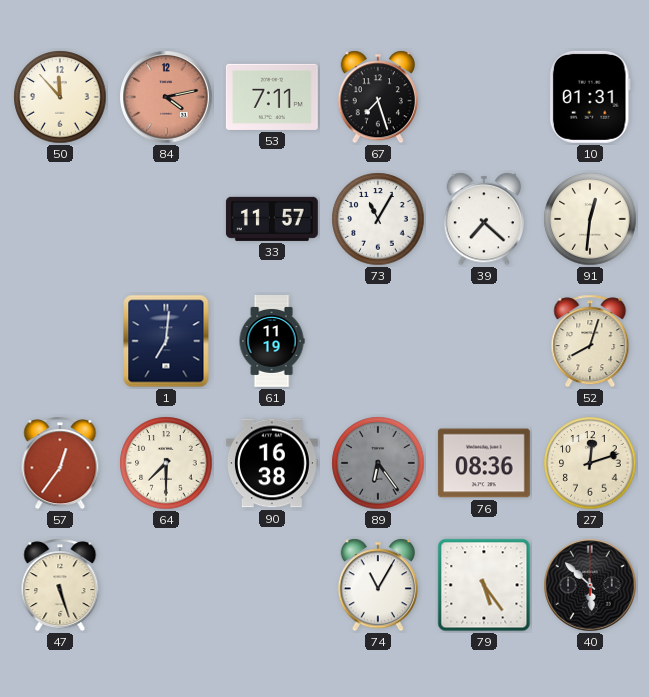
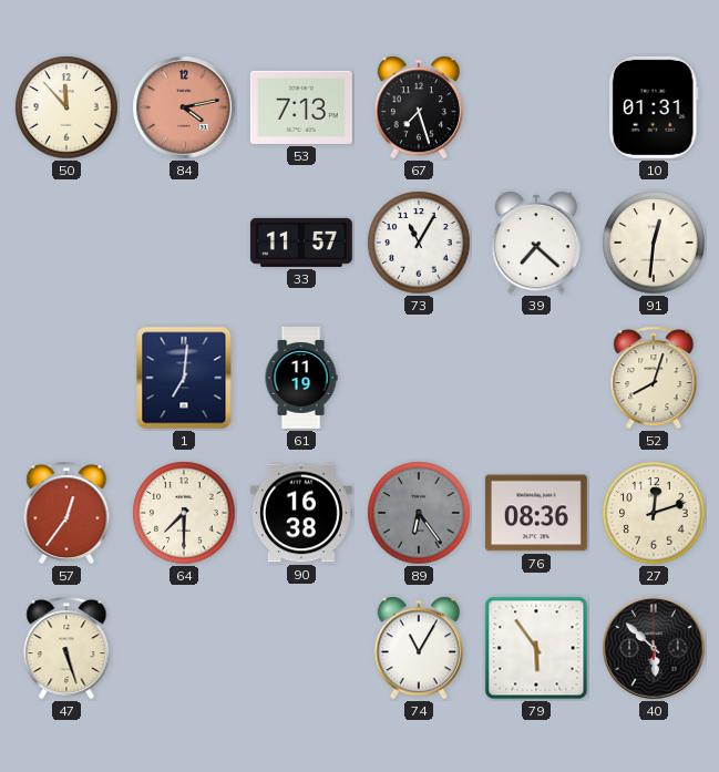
53: 7:11 -> 7:13
79: 5:24 -> 5:54
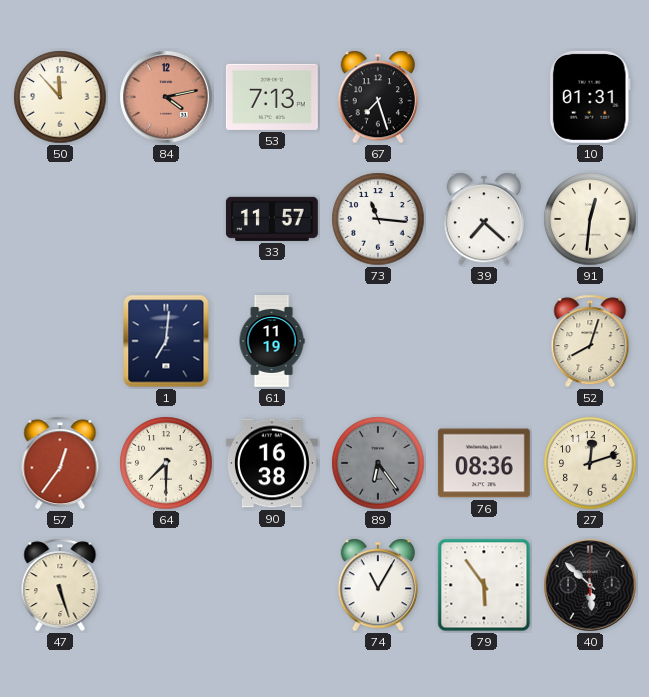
73: 11:05 -> 11:16
